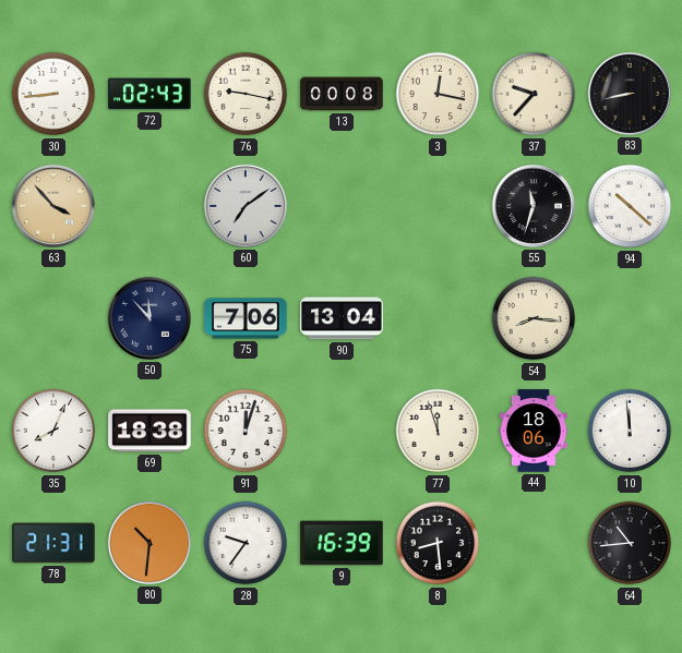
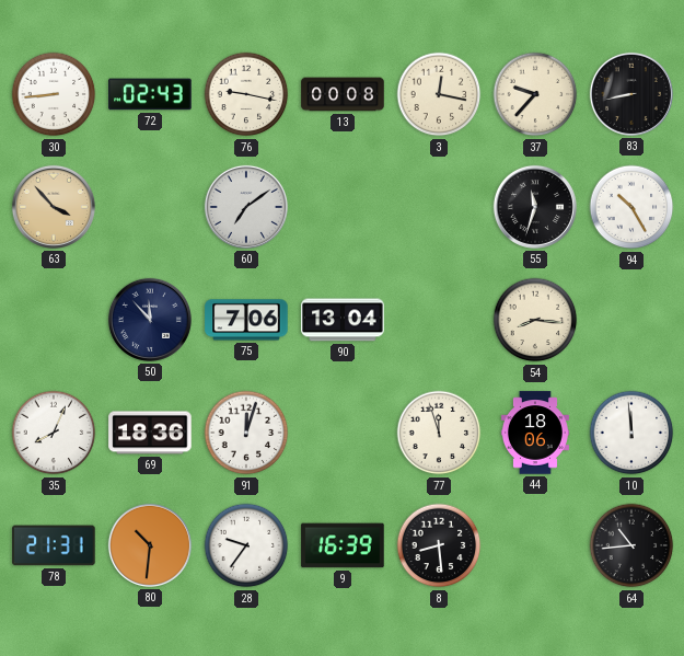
94: 10:22 -> 10:25
69: 18:38 -> 18:36
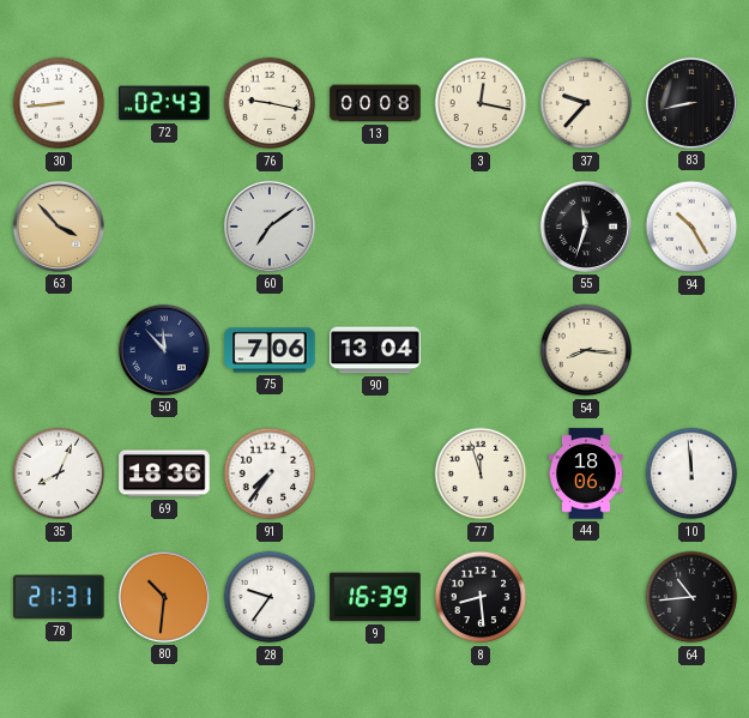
91: 12:03 -> 7:36
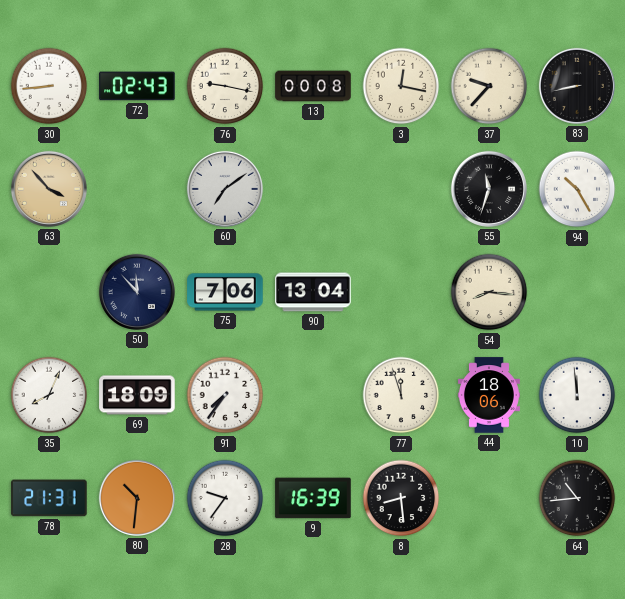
69: 18:36 -> 18:09
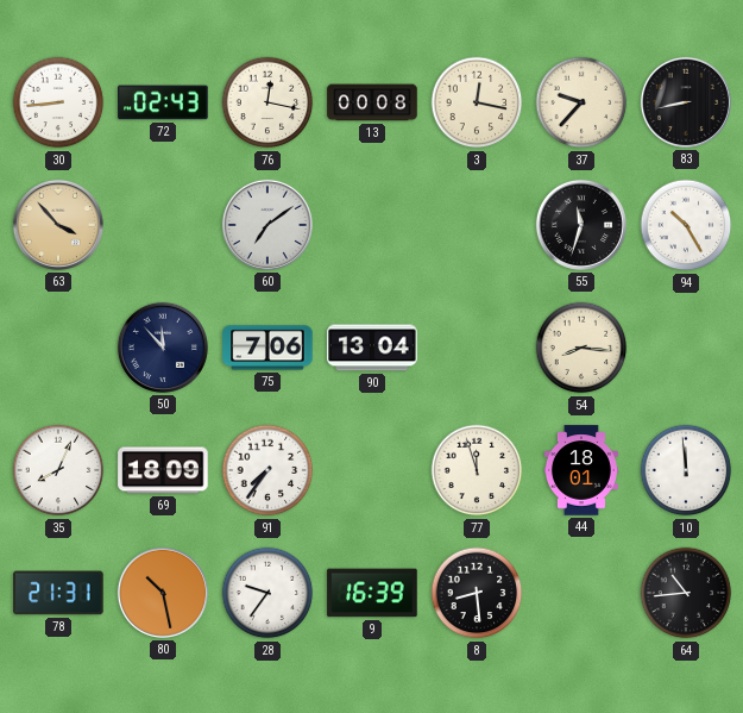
76: 9:17 -> 12:17
44: 18:06 -> 18:01
80: 10:31 -> 10:28
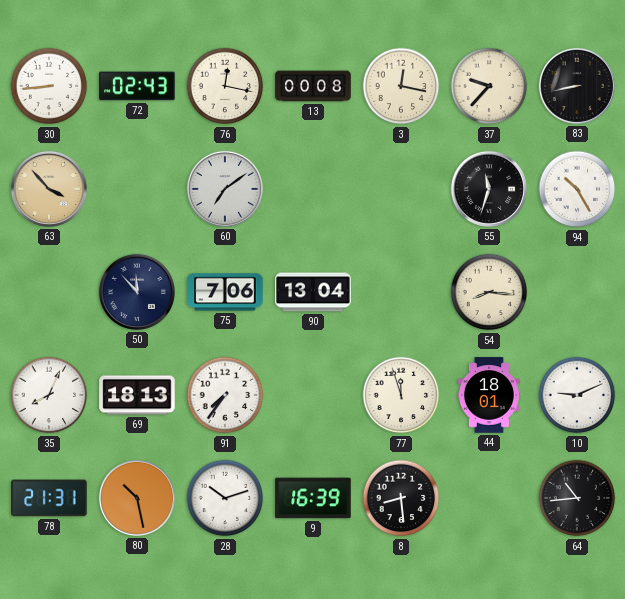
69: 18:09 -> 18:13
10: 11:59 -> 9:11
28: 9:36 -> 10:12
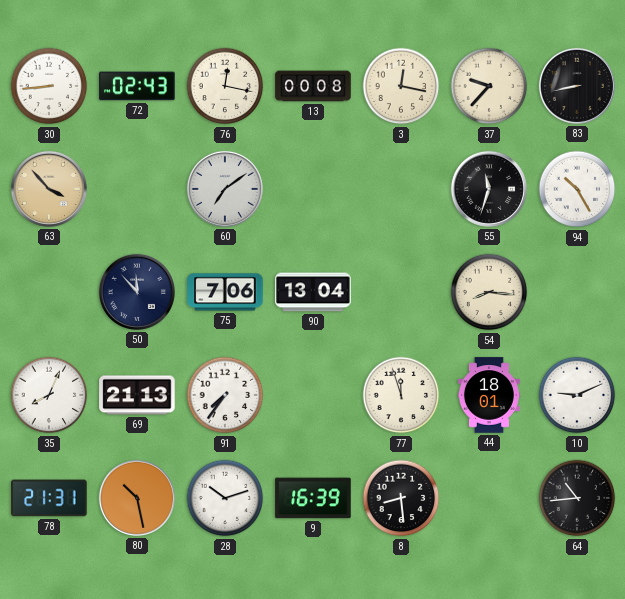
69: 18:13 -> 21:13
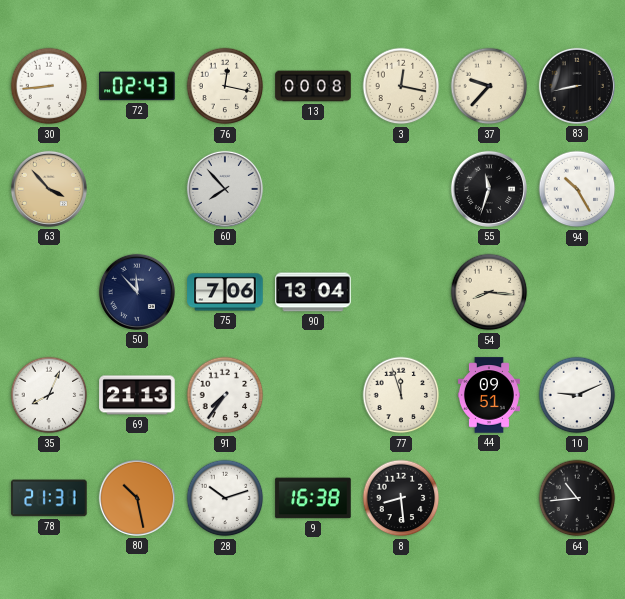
60: 7:09 -> 7:53
44: 18:01 -> 09:51
9: 16:39 -> 16:38
